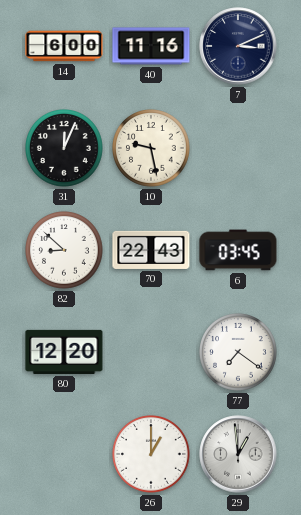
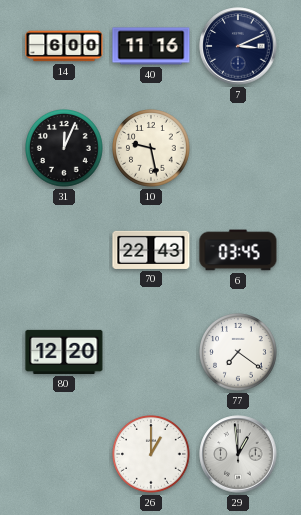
82: 8:52 -> none
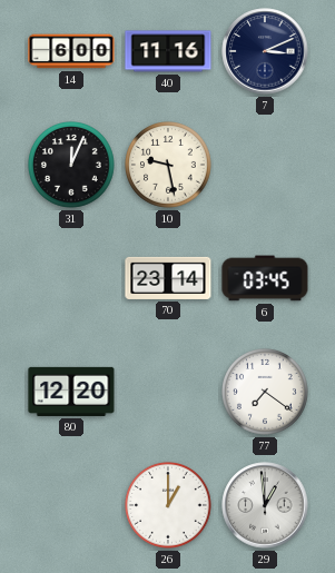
70: 22:43 -> 23:14
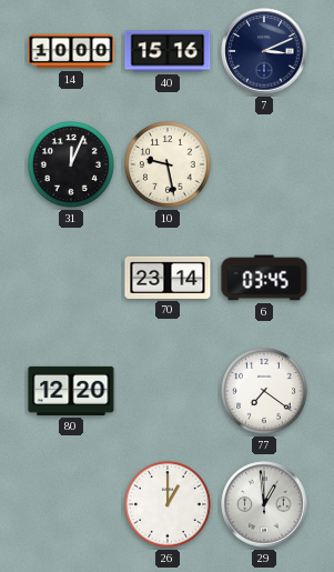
14: 6:00 -> 10:00
40: 11:16 -> 15:16
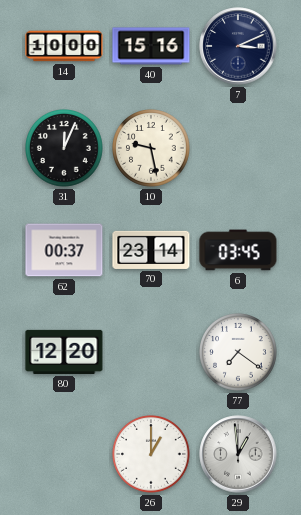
62: none -> 00:37
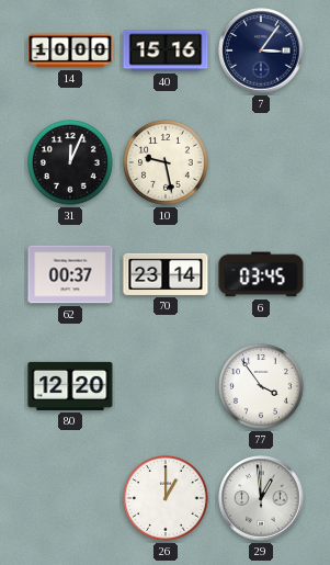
7: 3:11 -> 3:06
77: 7:21 -> 3:54
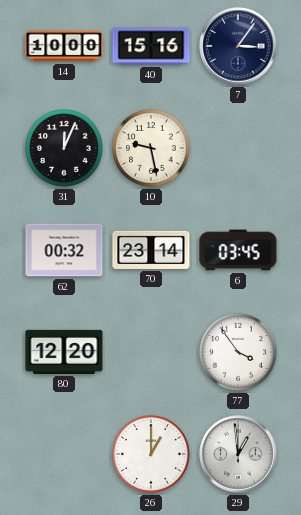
62: 00:37 -> 00:32
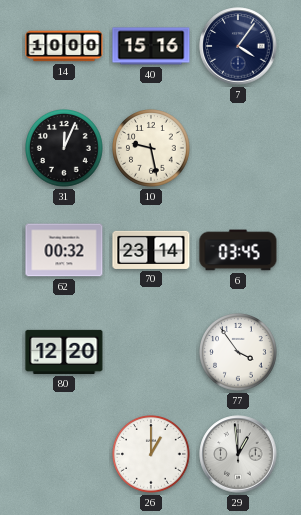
7: 3:06 -> 4:06
